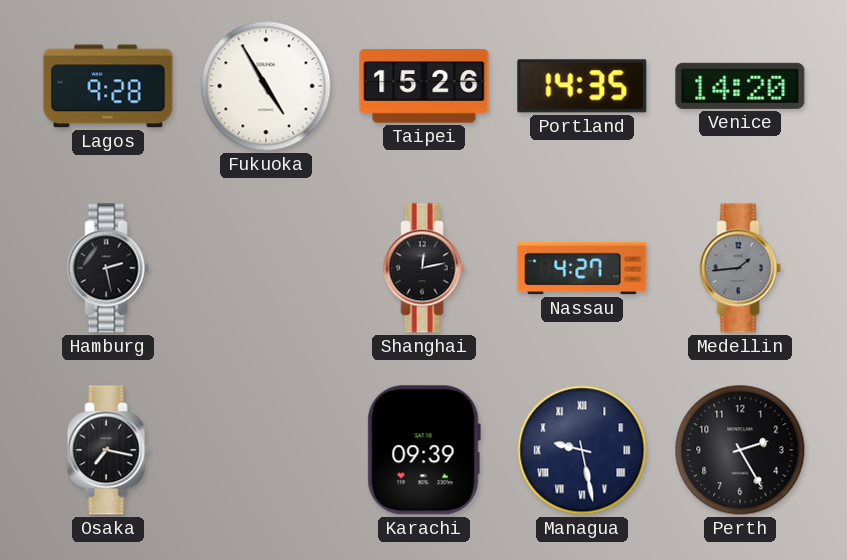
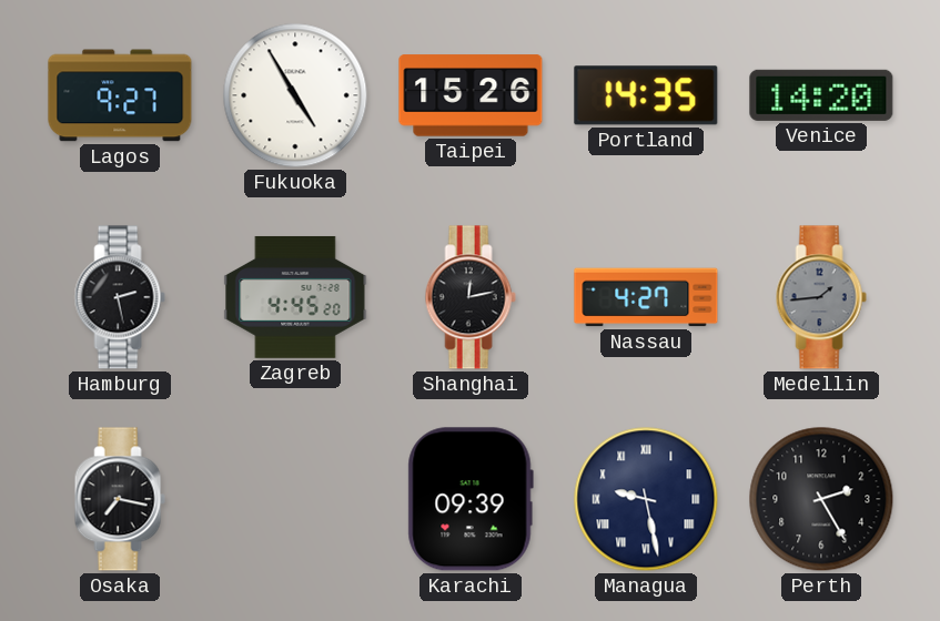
Lagos: 9:28 -> 9:27
Zagreb: none -> 4:45
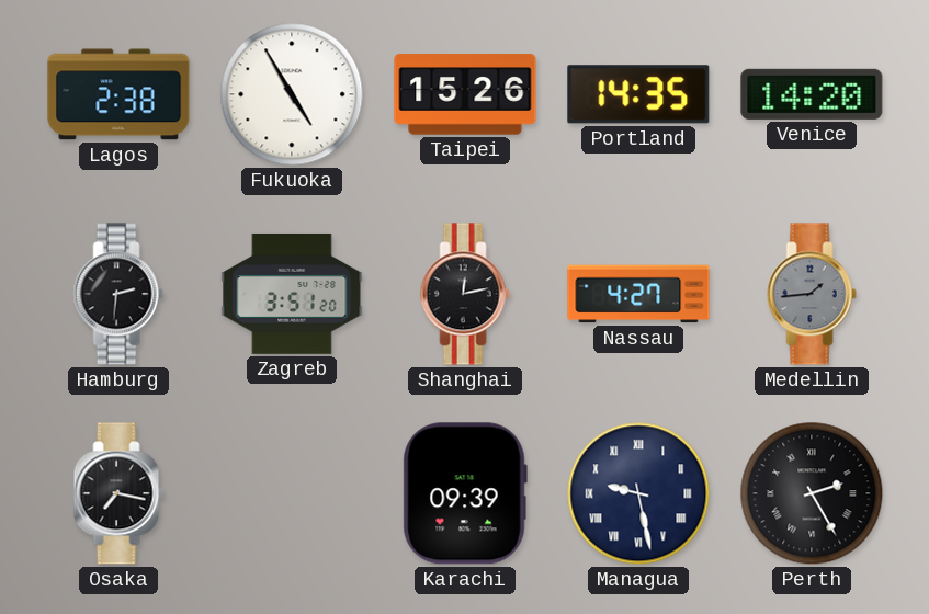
Lagos: 9:27 -> 2:38
Hamburg: 2:28 -> 2:31
Zagreb: 4:45 -> 3:51
Perth numerals: Arabic -> Roman
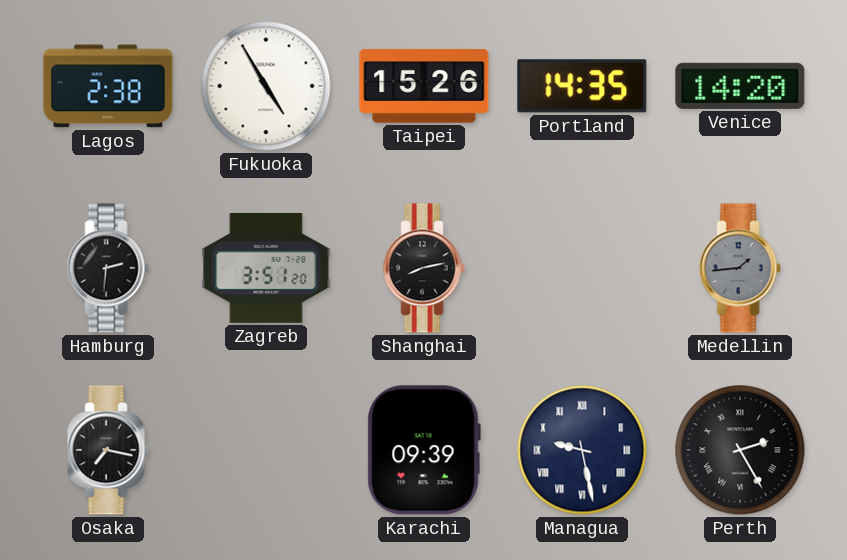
Shanghai: 12:13 -> 8:13
Nassau: 4:27 -> none
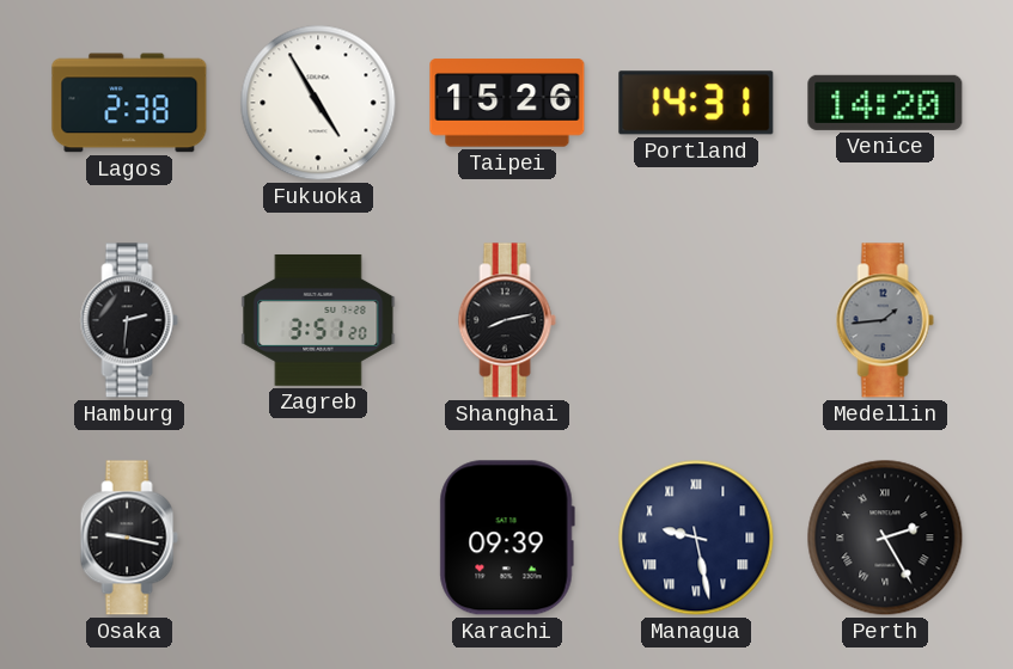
Portland: 14:35 -> 14:31
Osaka: 7:17 -> 9:17
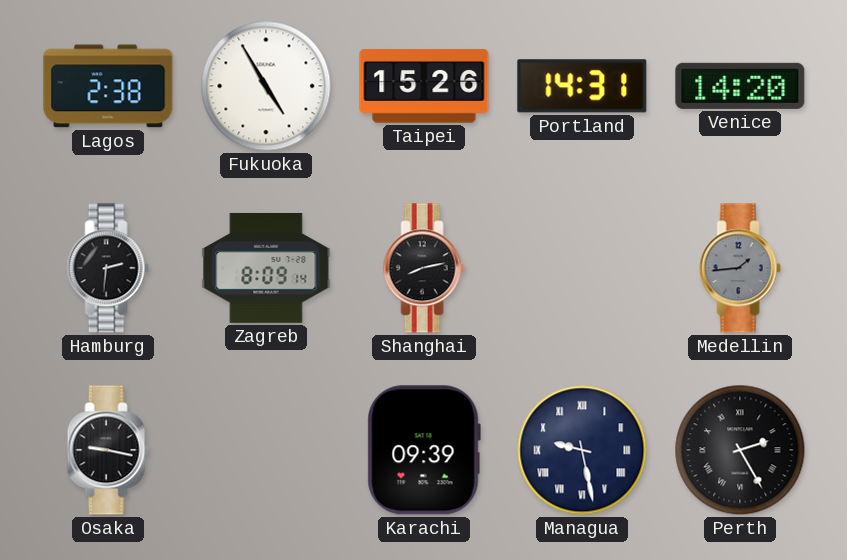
Zagreb: 3:51 -> 8:09
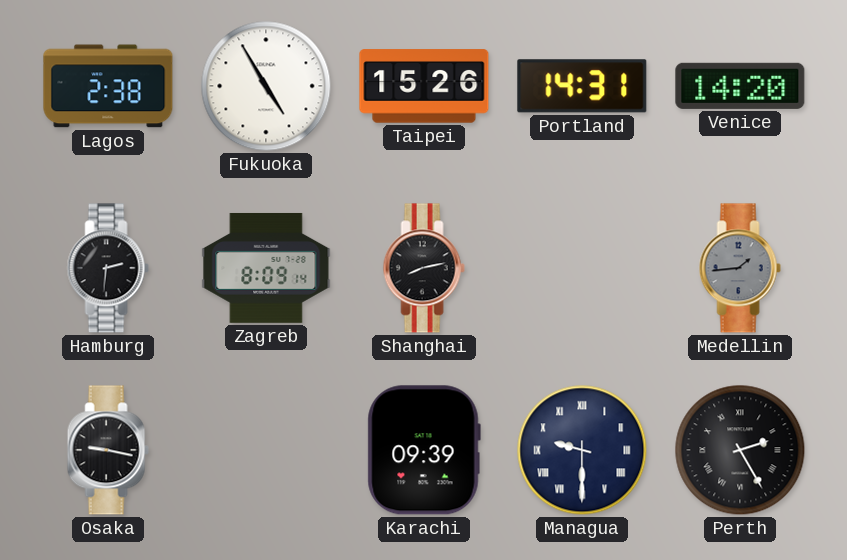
Managua: 9:28 -> 9:30
